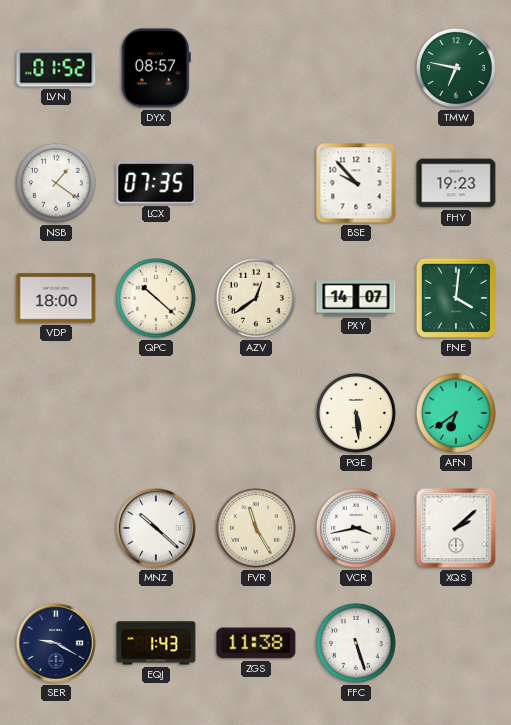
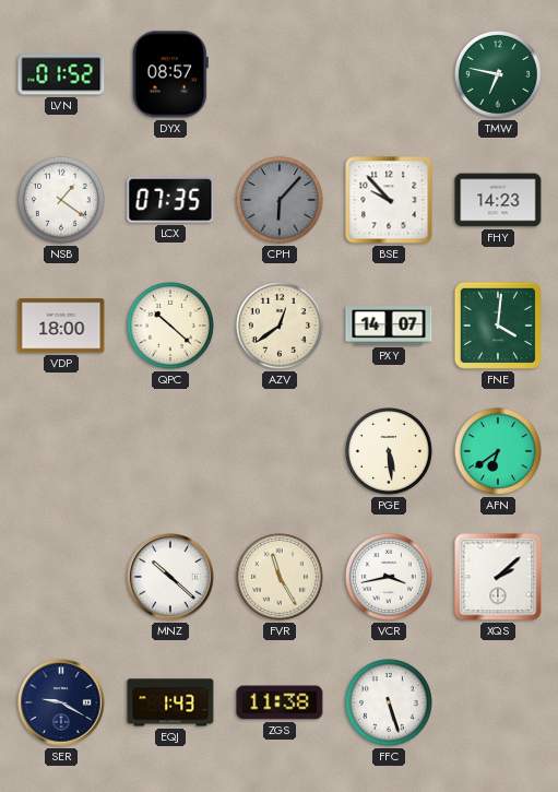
CPH: none -> 6:07
FHY: 19:23 -> 14:23
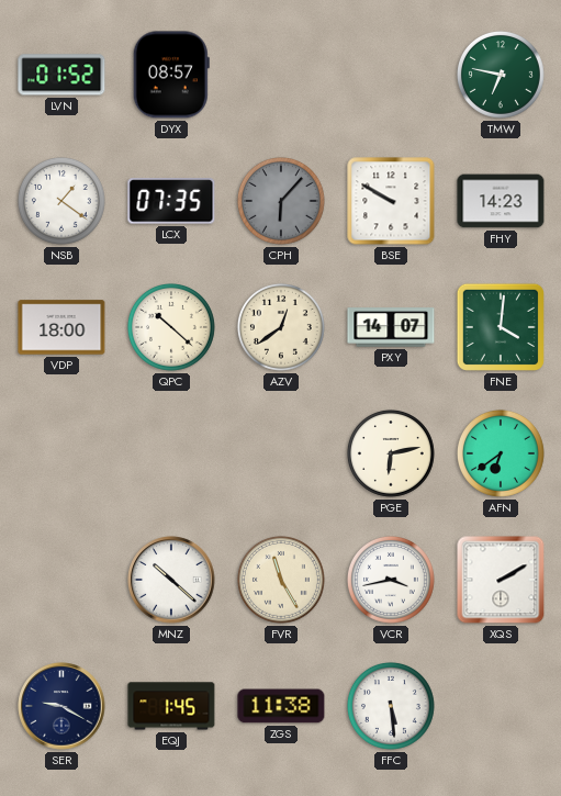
BSE: 9:53 -> 9:50
PGE: 5:29 -> 6:13
XQS: 2:08 -> 2:10
EQJ: 1:43 -> 1:45
FFC: 5:27 -> 5:29
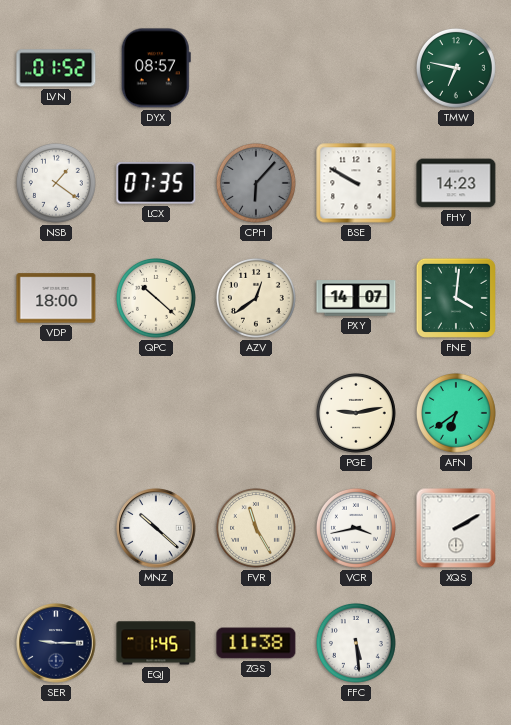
PGE: 6:13 -> 9:13
SER: 9:20 -> 9:15
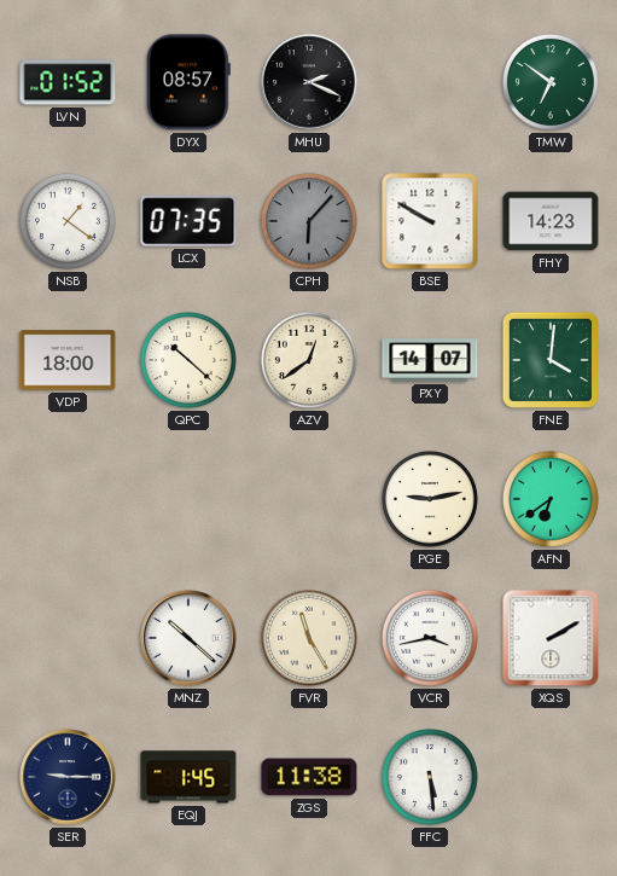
MHU: none -> 2:19
TMW: 6:47 -> 6:51
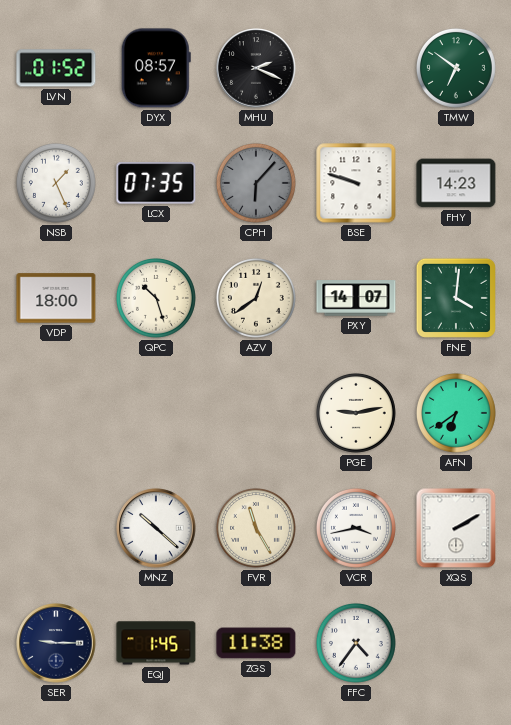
NSB: 1:21 -> 1:26
BSE: 9:50 -> 9:48
QPC: 10:22 -> 10:27
FFC: 5:29 -> 4:36
